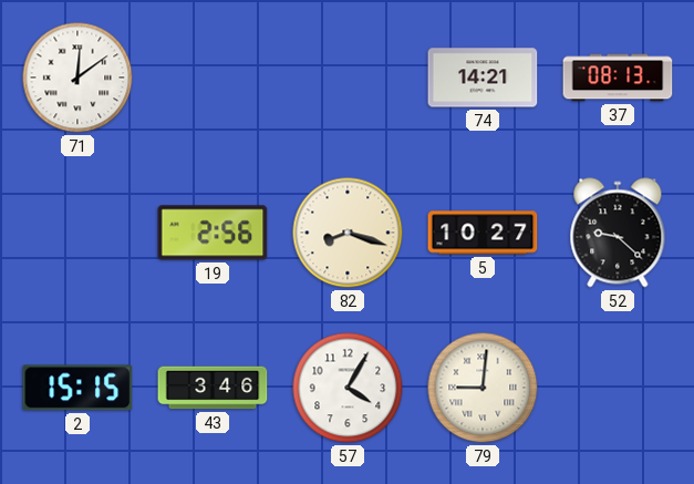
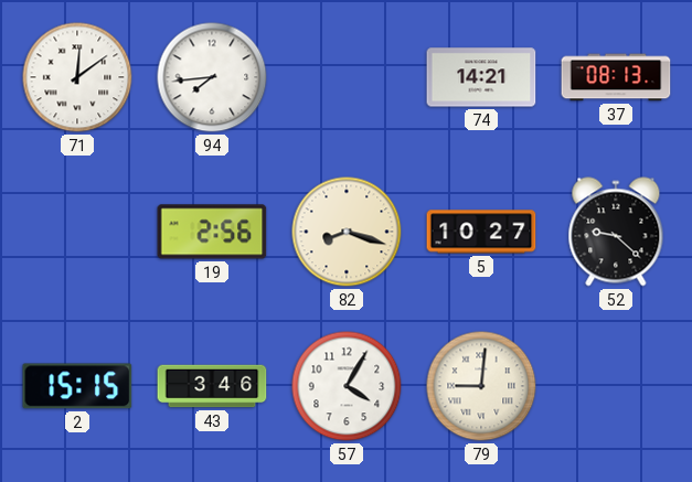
94: none -> 7:44
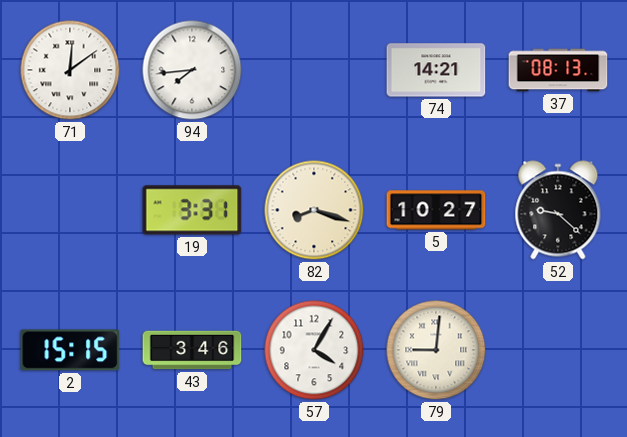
19: 2:56 -> 3:31
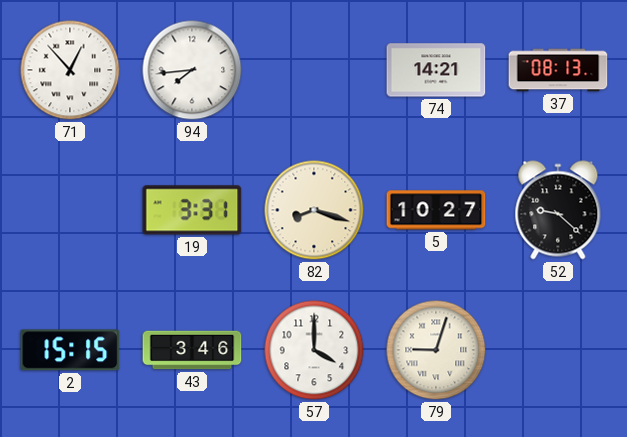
71: 12:09 -> 12:53
57: 4:05 -> 4:00
79: 9:01 -> 9:03
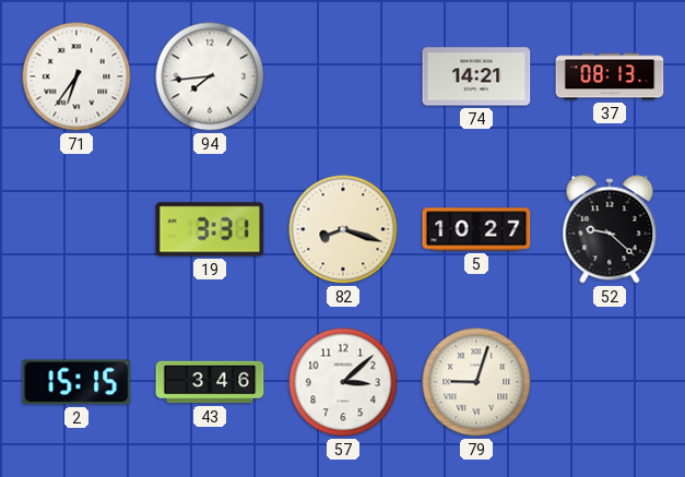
71: 12:53 -> 6:36
57: 4:00 -> 3:08
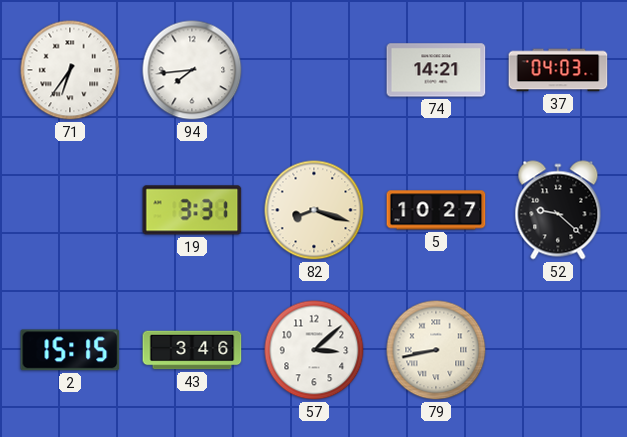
37: 08:13 -> 04:03
79: 9:03 -> 8:43
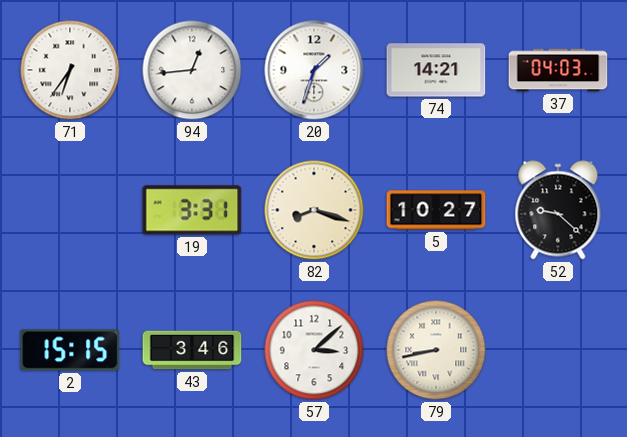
94: 7:44 -> 12:44
20: none -> 1:33
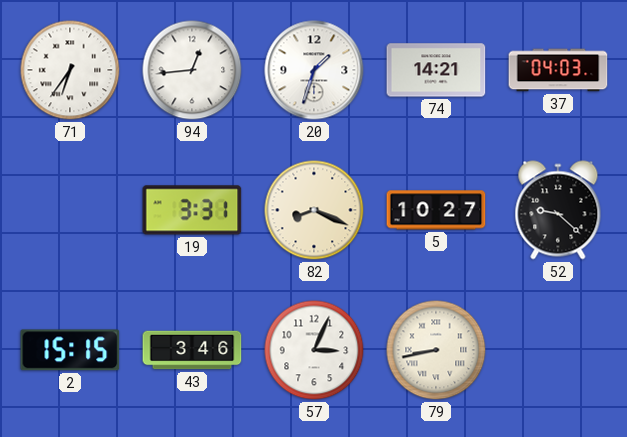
82: 8:18 -> 8:19
57: 3:08 -> 3:04
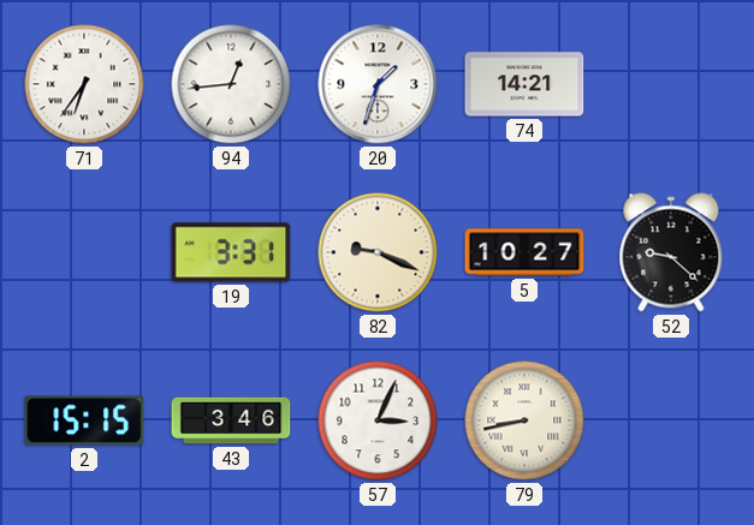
37: 04:03 -> none
82: 8:19 -> 9:19
